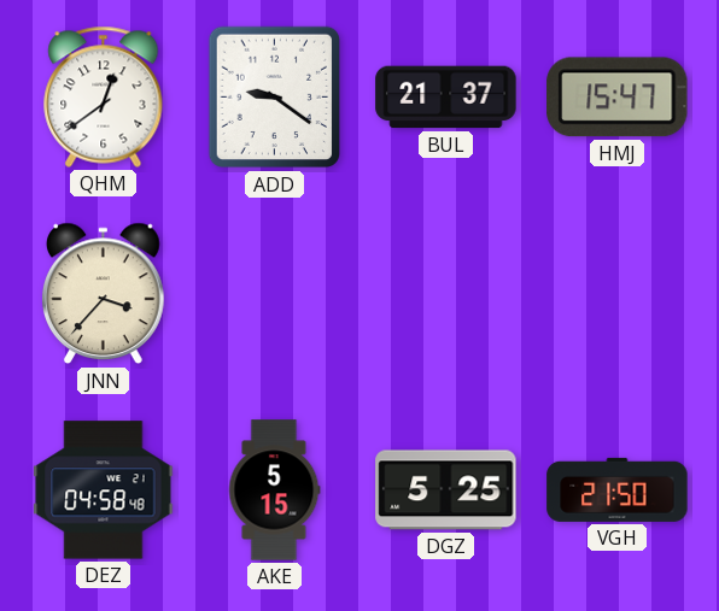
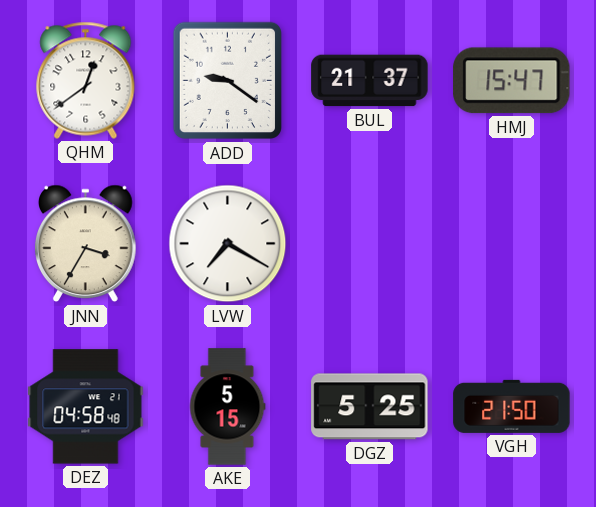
JNN: 3:37 -> 3:35
LVW: none -> 7:20
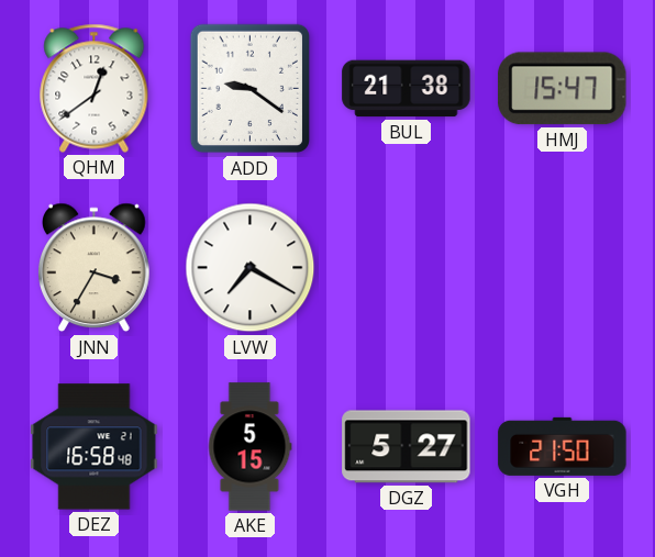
BUL: 21:37 -> 21:38
DEZ: 04:58 -> 16:58
DGZ: 5:25 -> 5:27
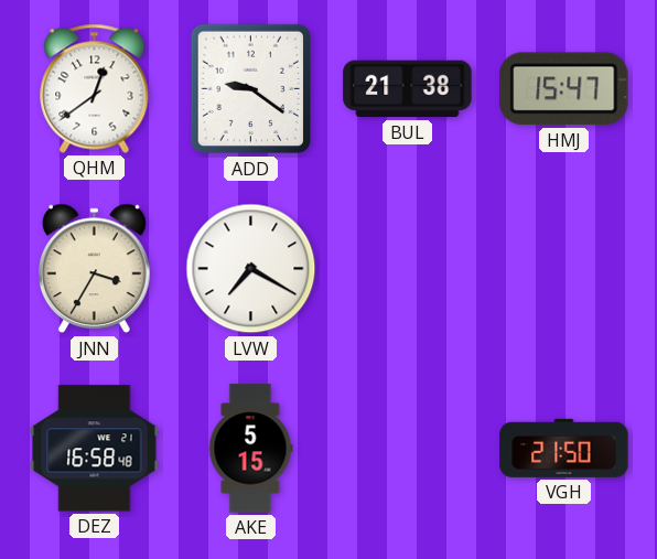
DGZ: 5:27 -> none
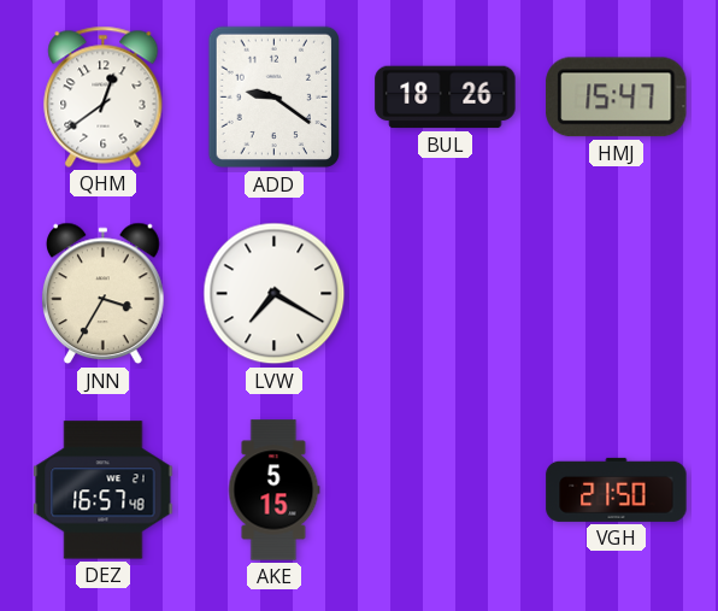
BUL: 21:38 -> 18:26
DEZ: 16:58 -> 16:57
